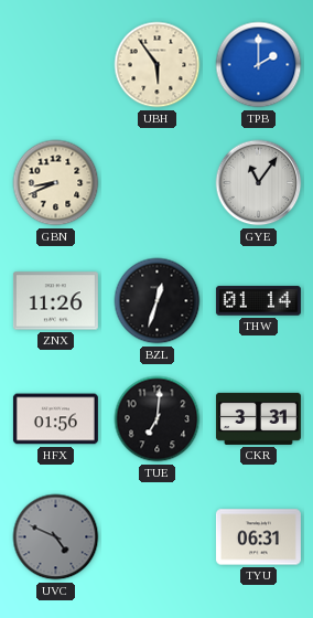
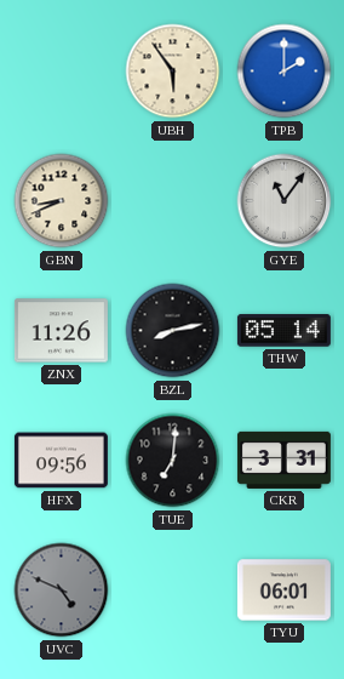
BZL: 12:33 -> 8:13
THW: 01:14 -> 05:14
HFX: 01:56 -> 09:56
TYU: 06:31 -> 06:01
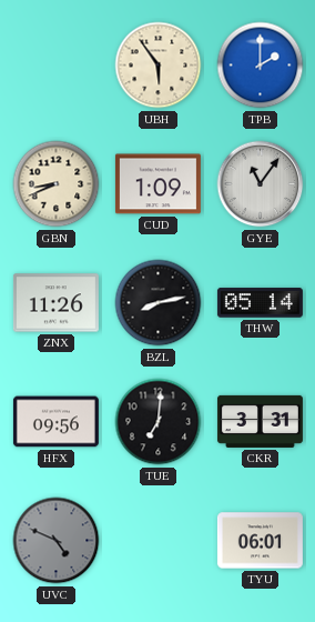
CUD: none -> 1:09
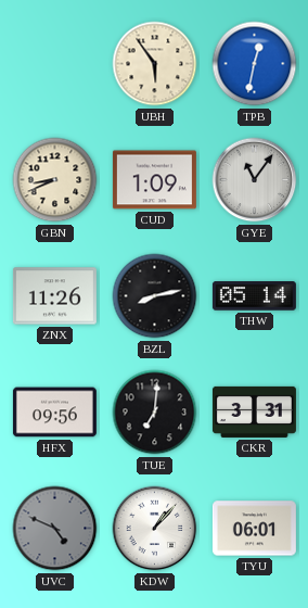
TPB: 2:00 -> 12:32
KDW: none -> 1:07
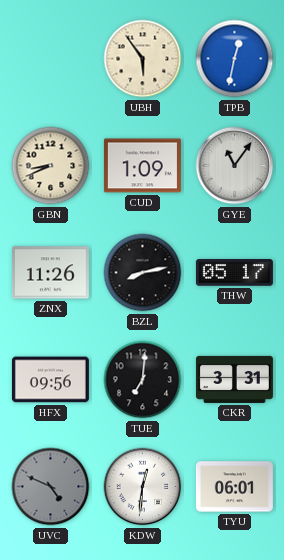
THW: 05:14 -> 05:17
KDW: 1:07 -> 12:31
